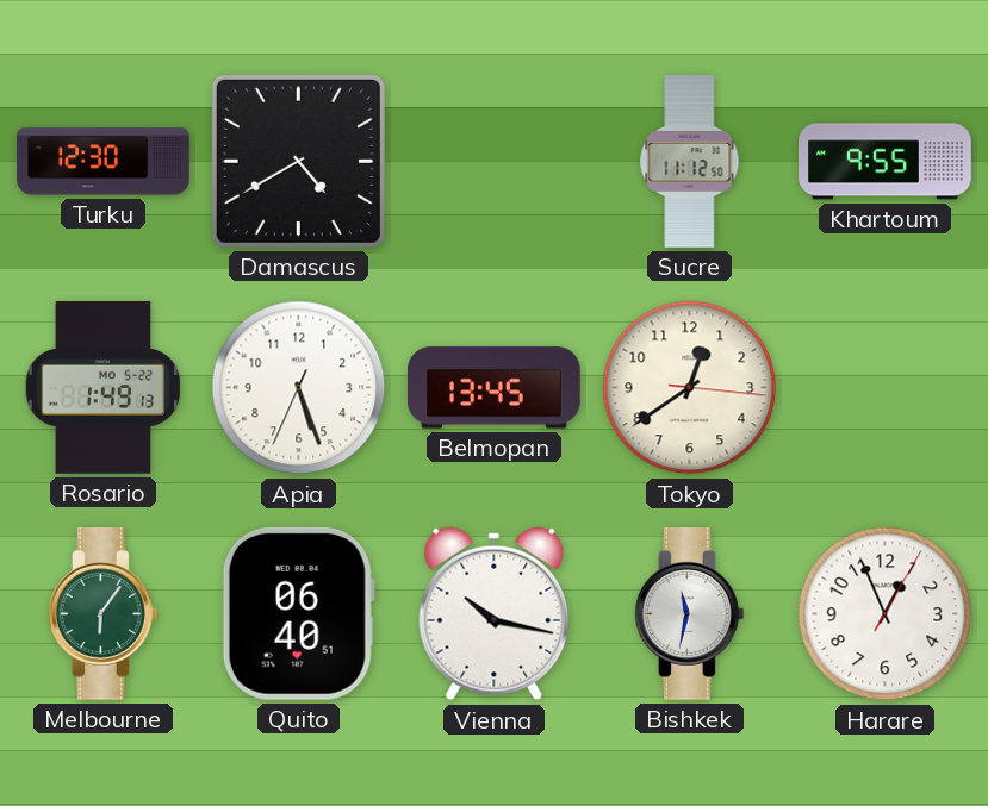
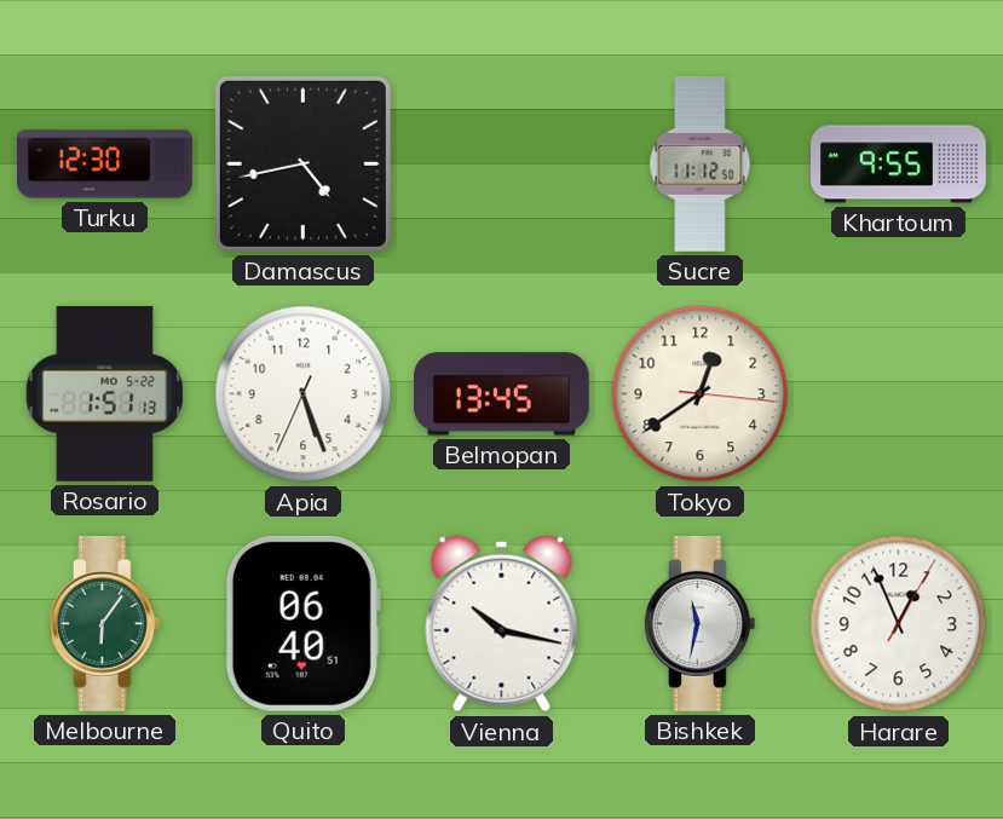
Damascus: 4:40 -> 4:43
Rosario: 1:49 -> 1:51
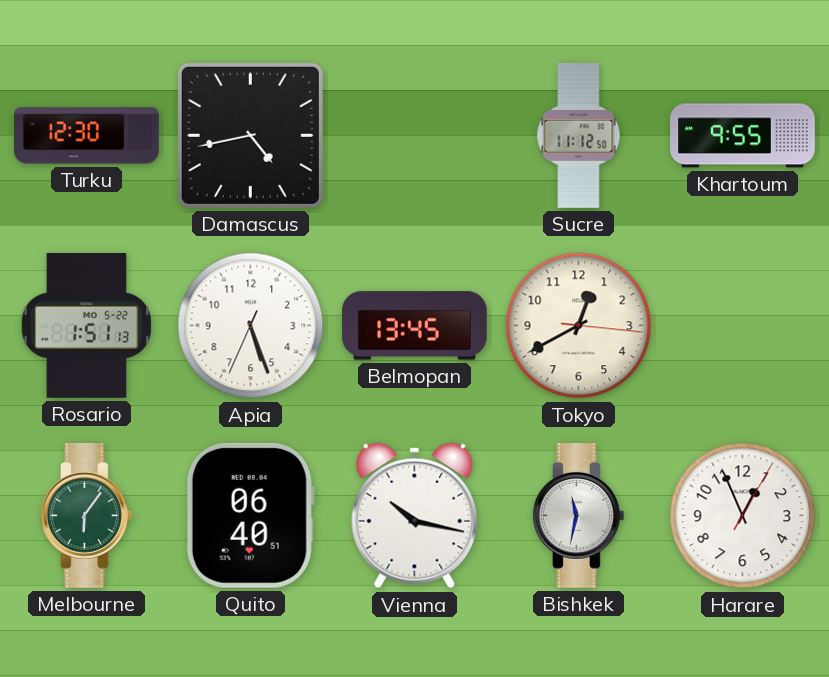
Tokyo: 12:39 -> 12:40
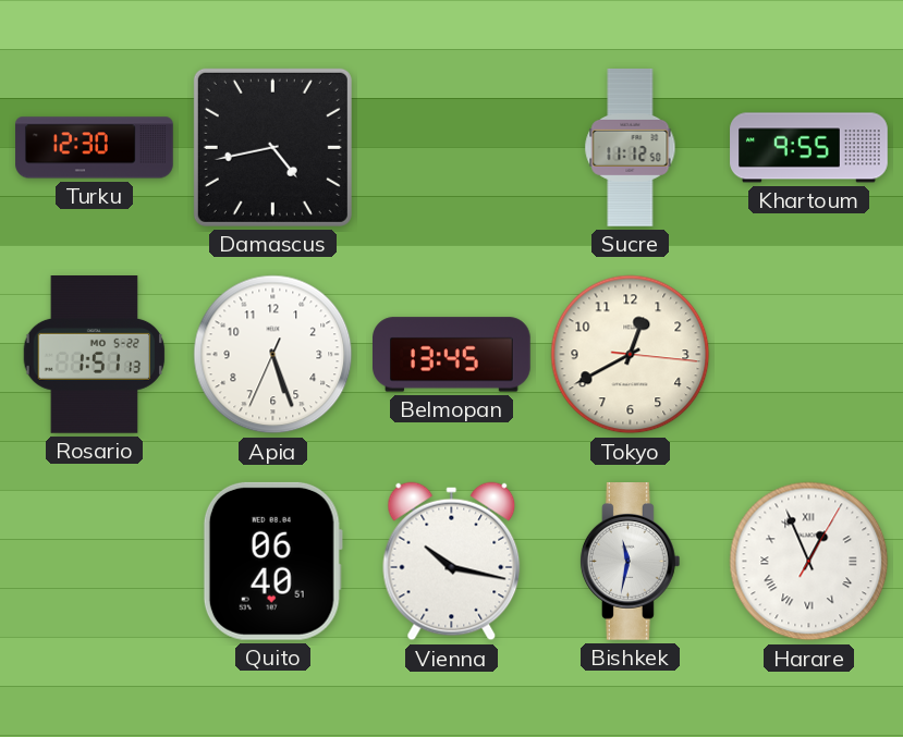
Melbourne: 6:06 -> none
Harare numerals: Arabic -> Roman
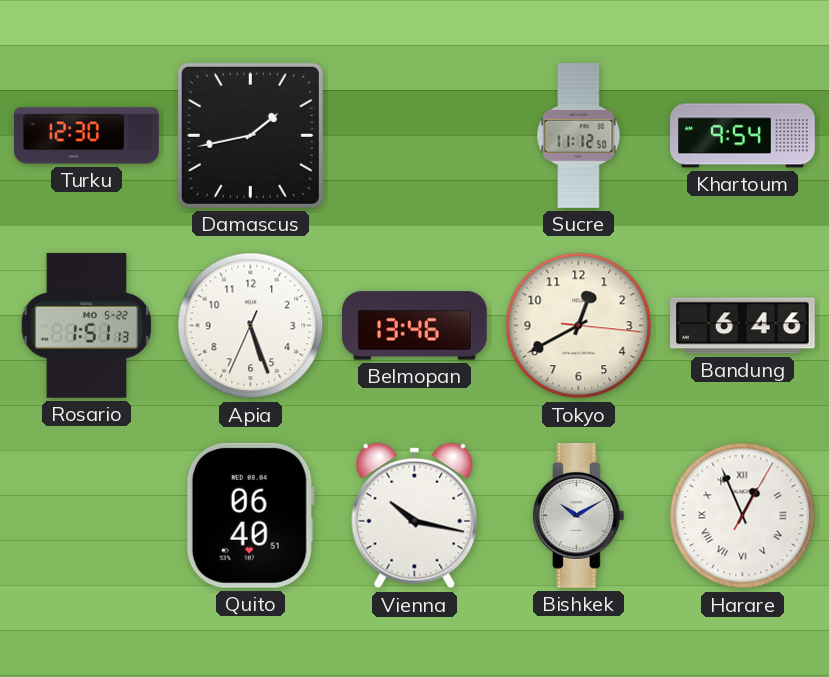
Damascus: 4:43 -> 1:43
Khartoum: 9:55 -> 9:54
Belmopan: 13:45 -> 13:46
Bandung: none -> 6:46
Bishkek: 11:32 -> 10:10
